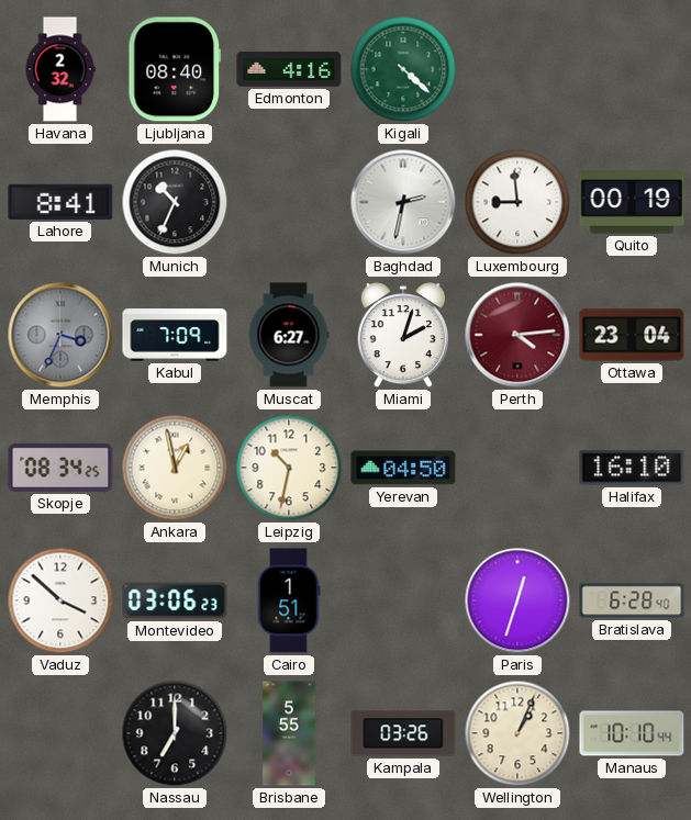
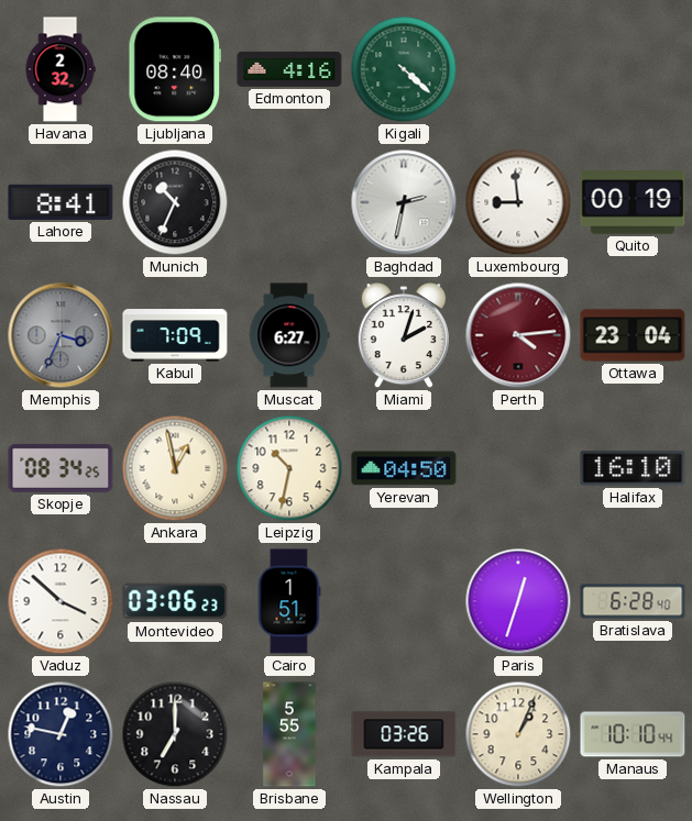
Austin: none -> 12:47
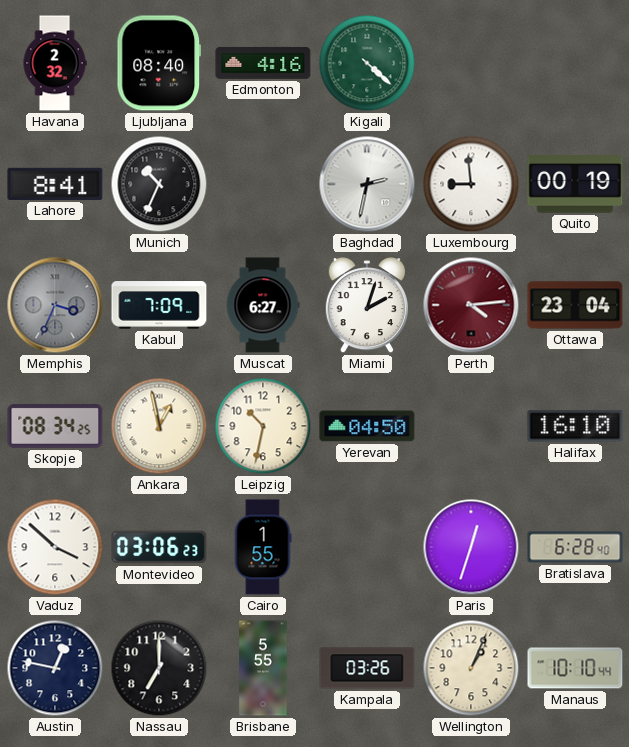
Cairo: 1:51 -> 1:55
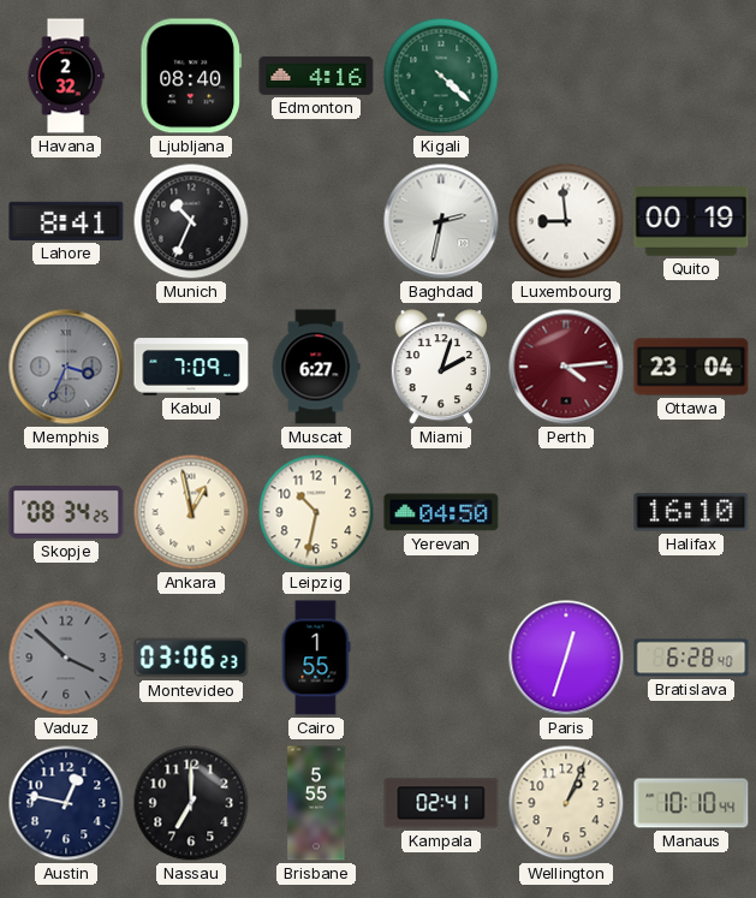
Vaduz dial: white -> grey
Kampala: 03:26 -> 02:41
